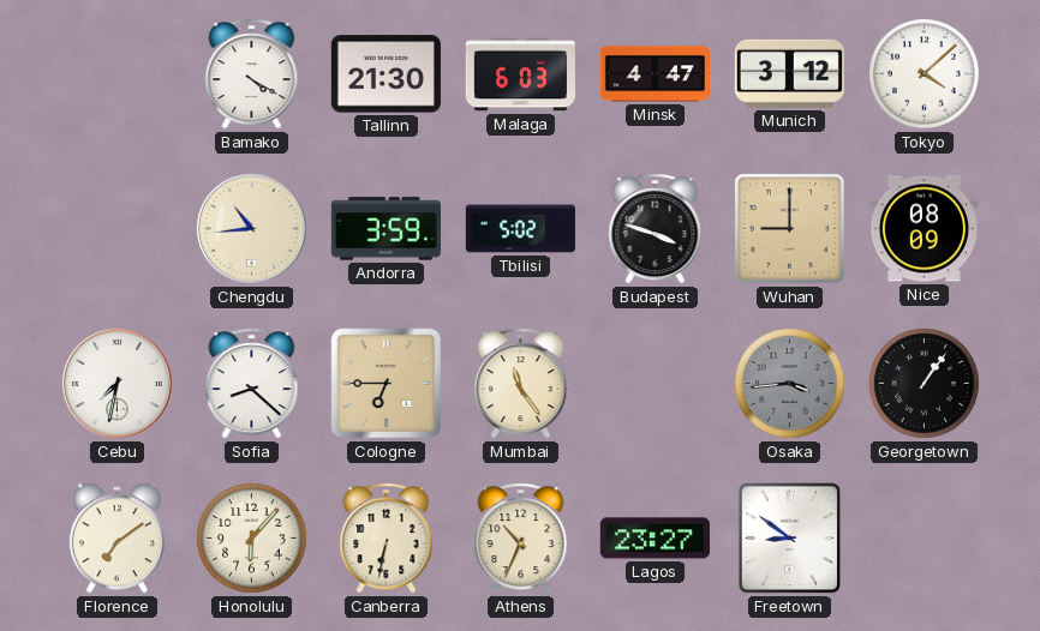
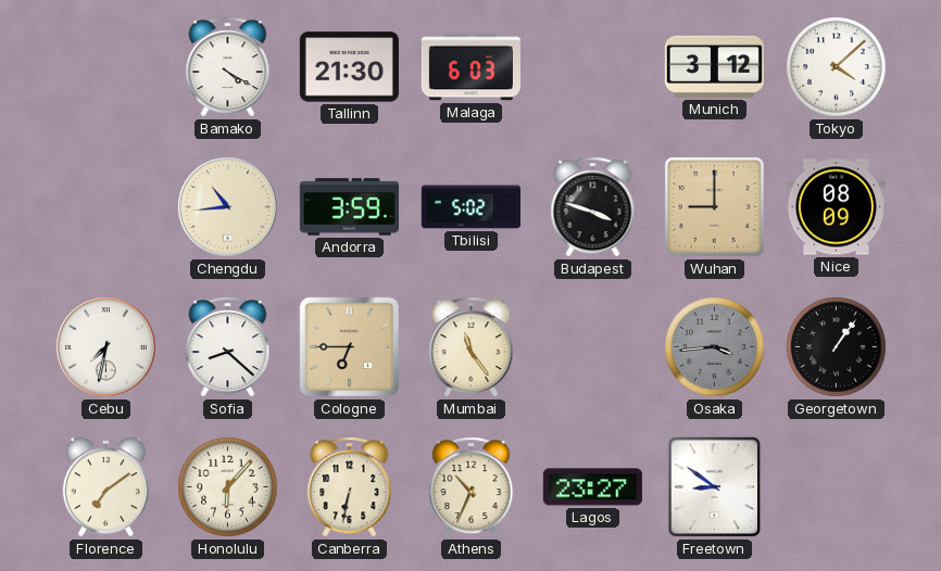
Minsk: 4:47 -> none
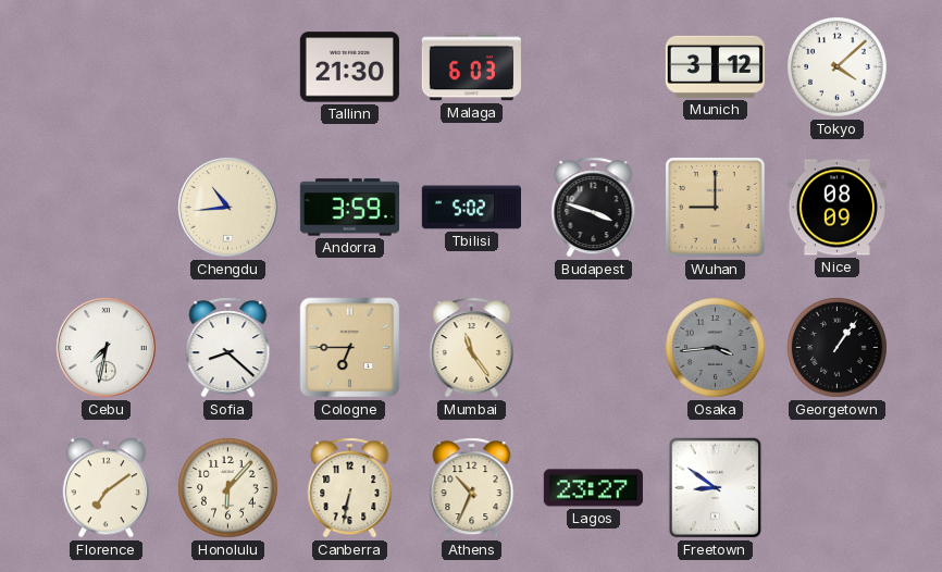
Bamako: 4:20 -> none
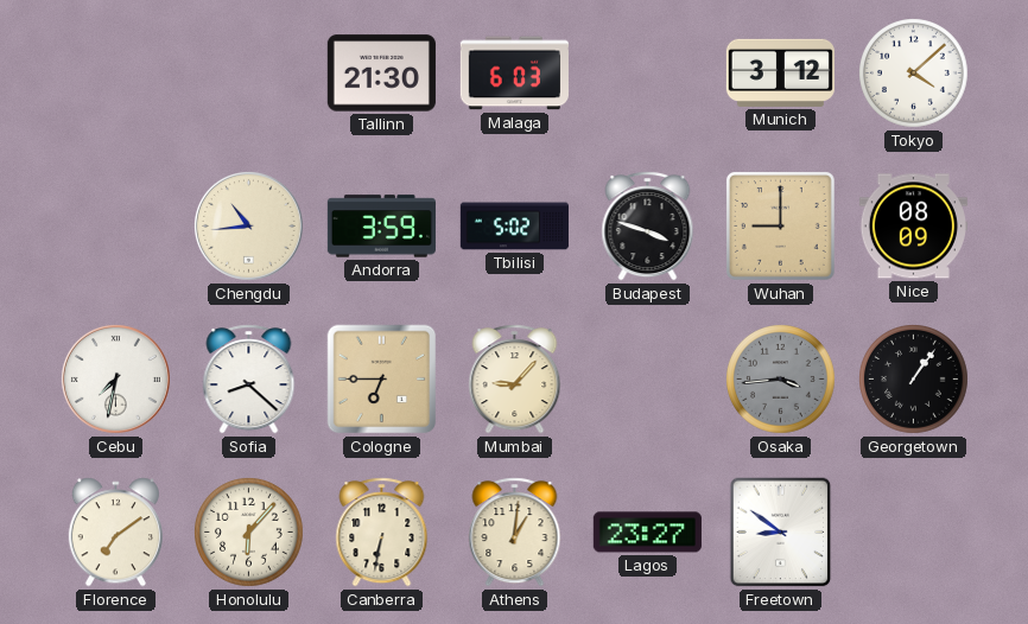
Mumbai: 11:24 -> 9:07
Athens: 10:34 -> 1:01
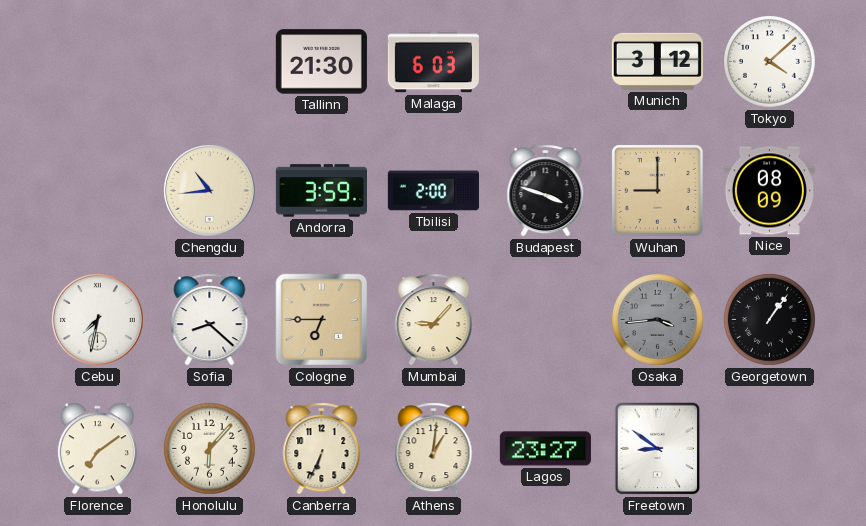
Tbilisi: 5:02 -> 2:00
Canberra: 6:32 -> 6:34
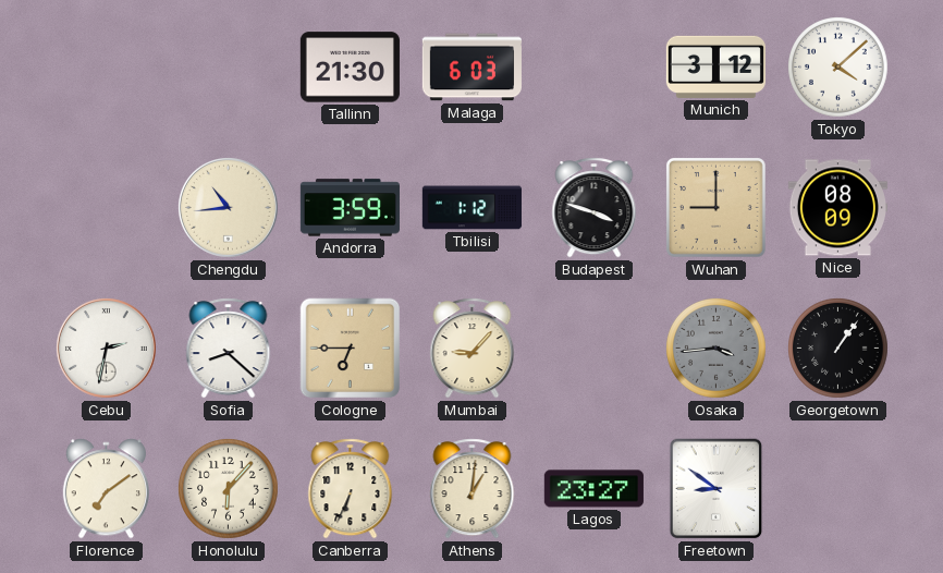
Tbilisi: 2:00 -> 1:12
Cebu: 7:32 -> 2:32
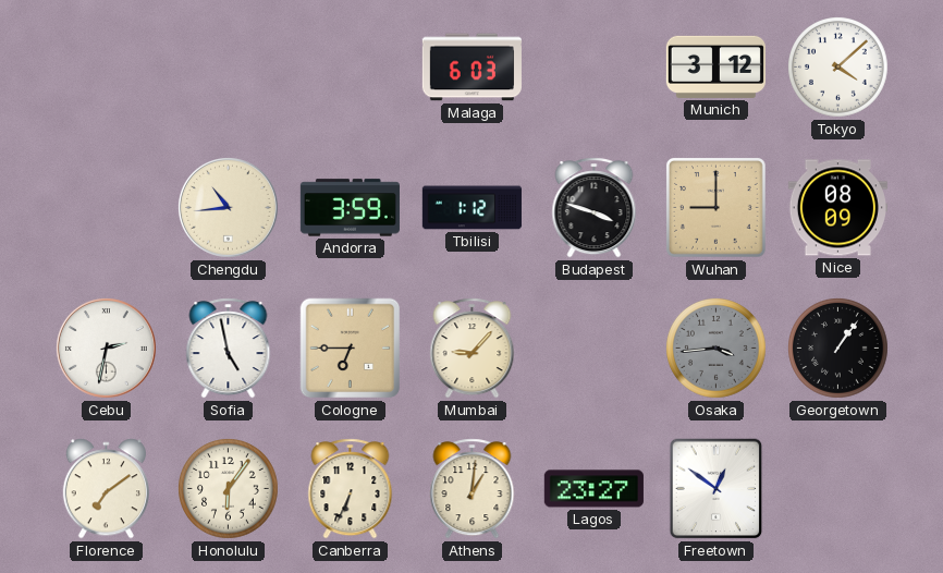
Tallinn: 21:30 -> none
Sofia: 8:22 -> 4:58
Honolulu: 6:07 -> 6:06
Freetown: 8:51 -> 12:51
